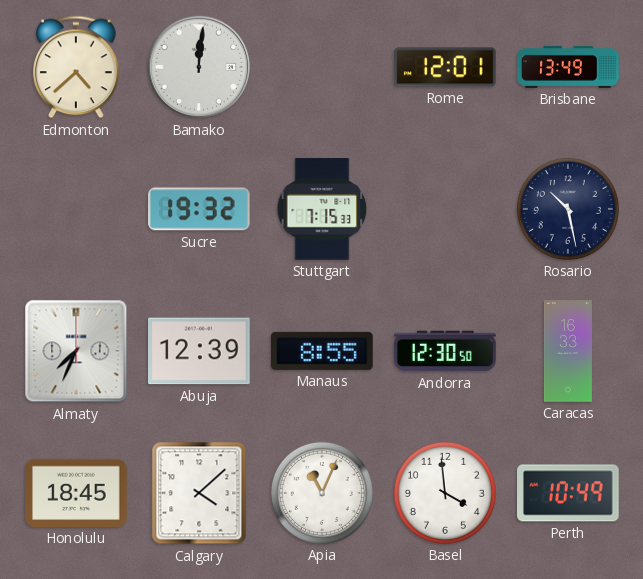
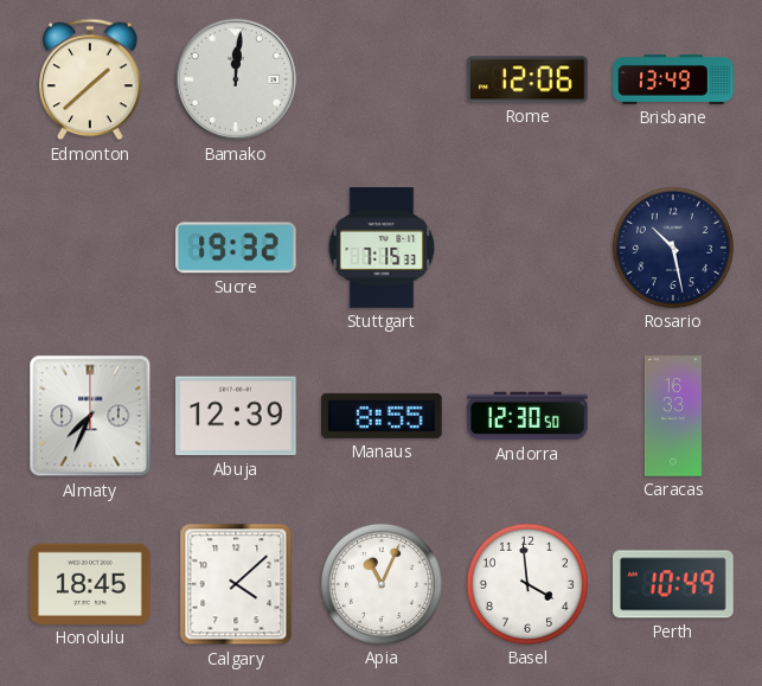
Edmonton: 4:38 -> 1:38
Rome: 12:01 -> 12:06
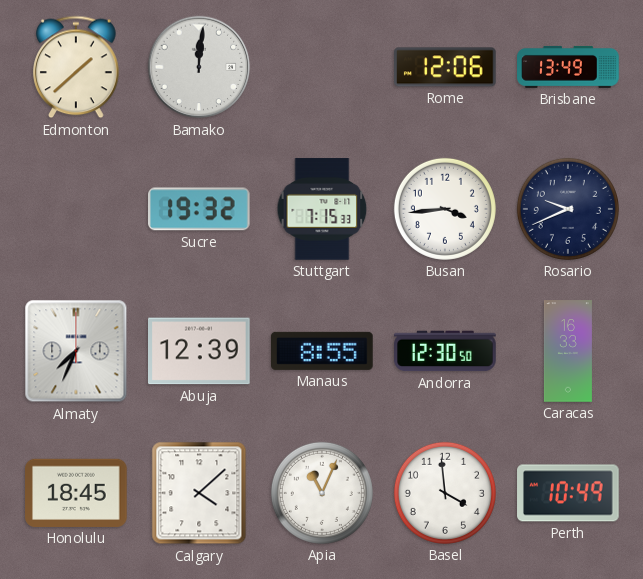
Busan: none -> 3:44
Rosario: 10:28 -> 9:41
